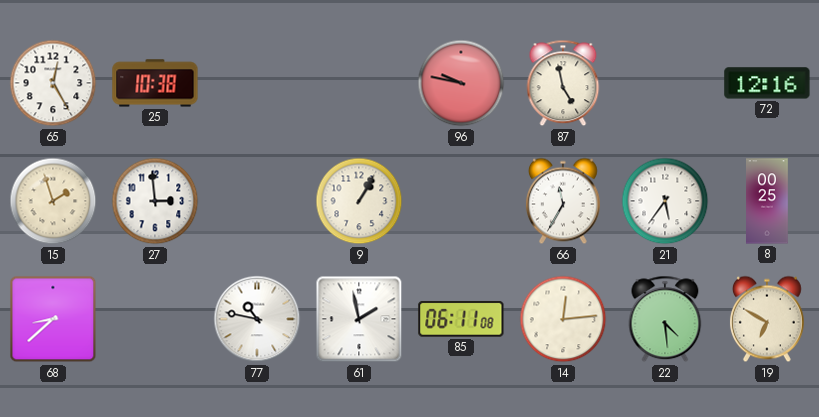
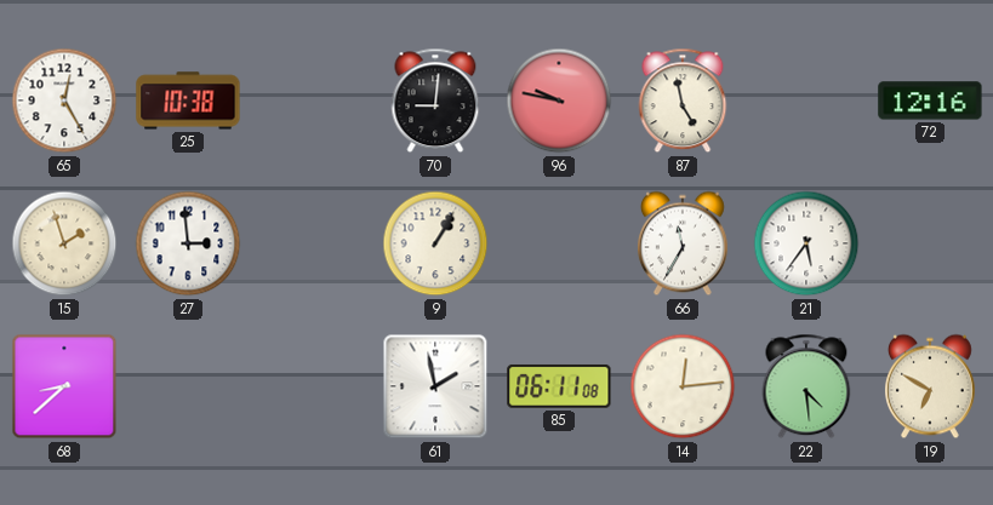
70: none -> 9:01
8: 00:25 -> none
77: 10:47 -> none
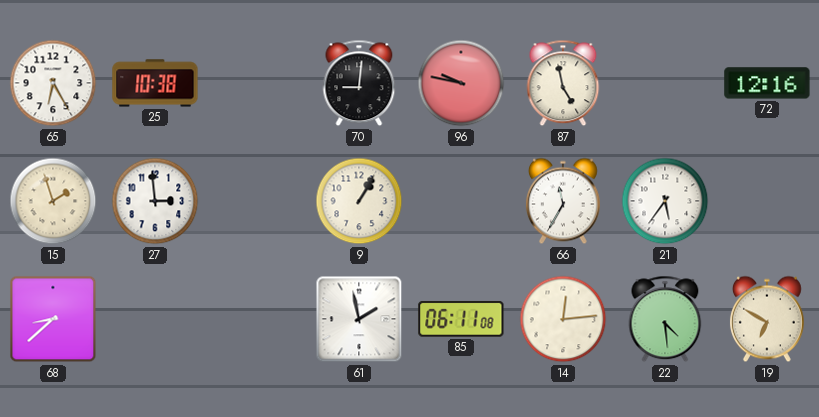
65: 12:25 -> 6:25
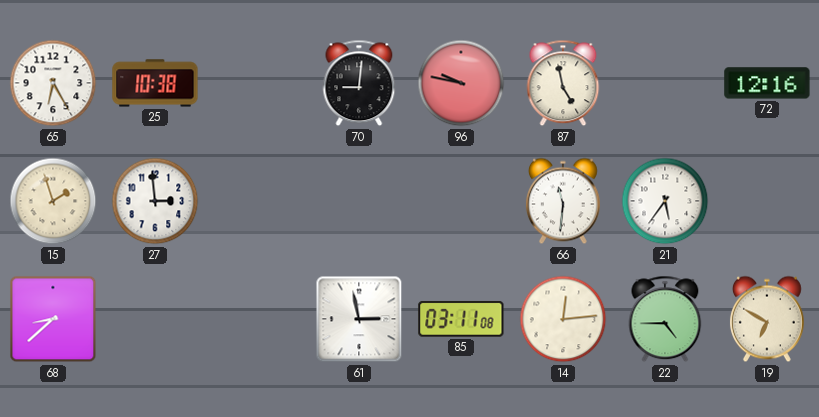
9: 1:05 -> none
66: 11:35 -> 11:31
61: 1:58 -> 2:58
85: 06:11 -> 03:11
22: 4:29 -> 4:45
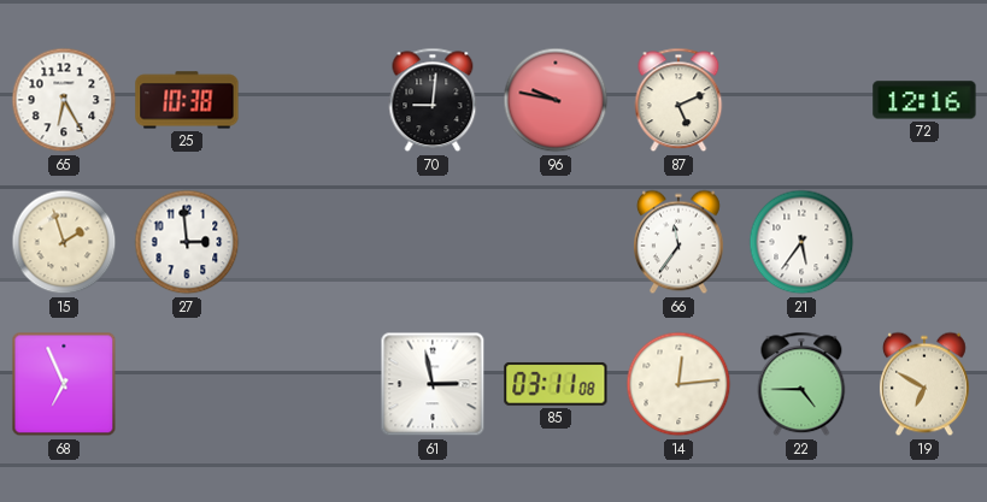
87: 4:58 -> 5:11
66: 11:31 -> 11:36
68: 8:38 -> 6:56
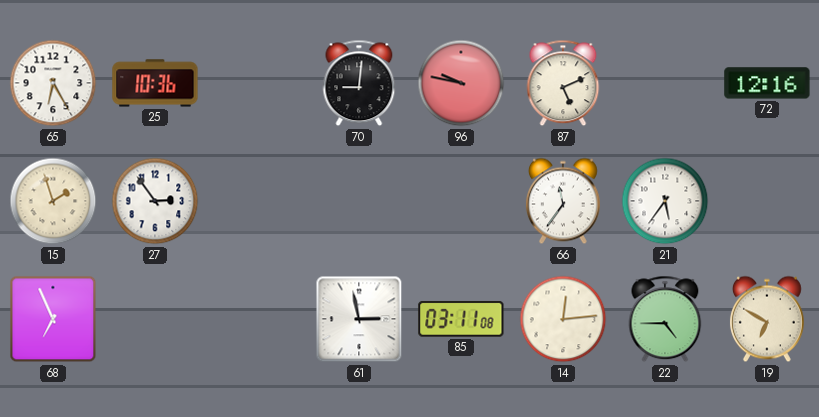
25: 10:38 -> 10:36
27: 2:59 -> 2:54
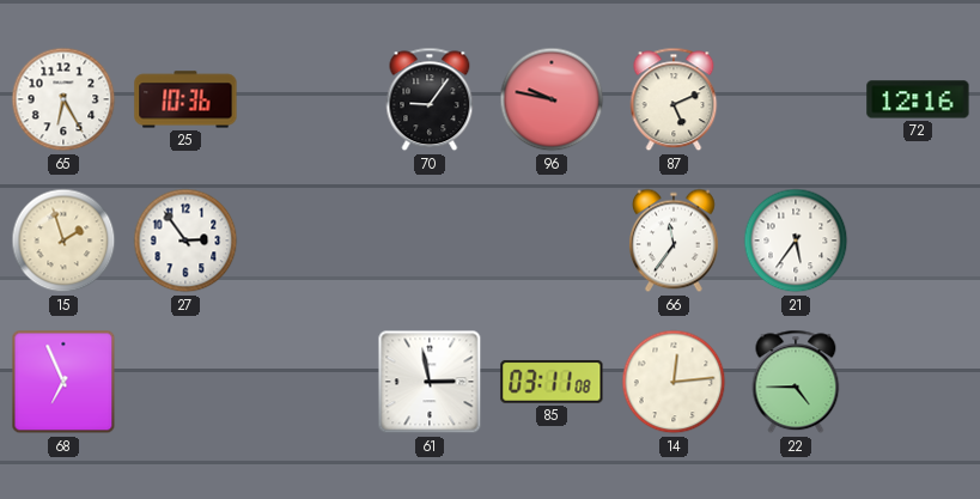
70: 9:01 -> 9:06
19: 6:50 -> none
